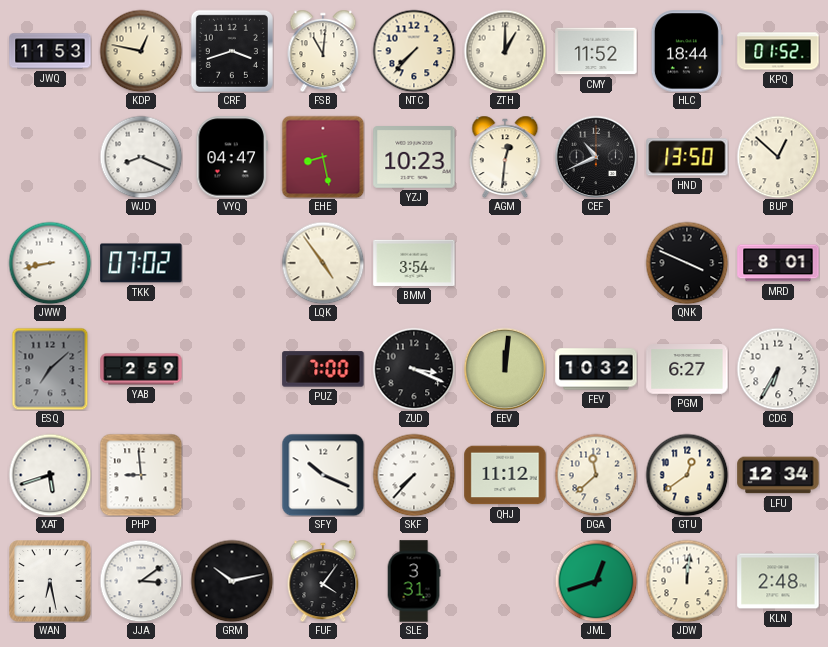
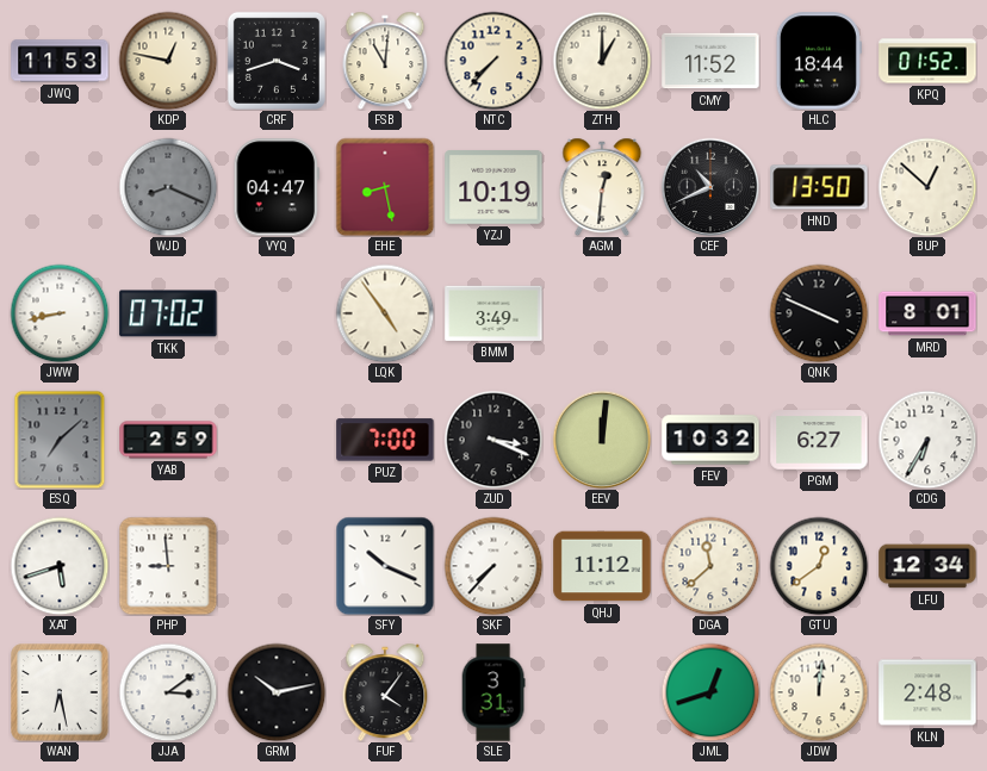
WJD dial: white -> grey
YZJ: 10:23 -> 10:19
BMM: 3:54 -> 3:49
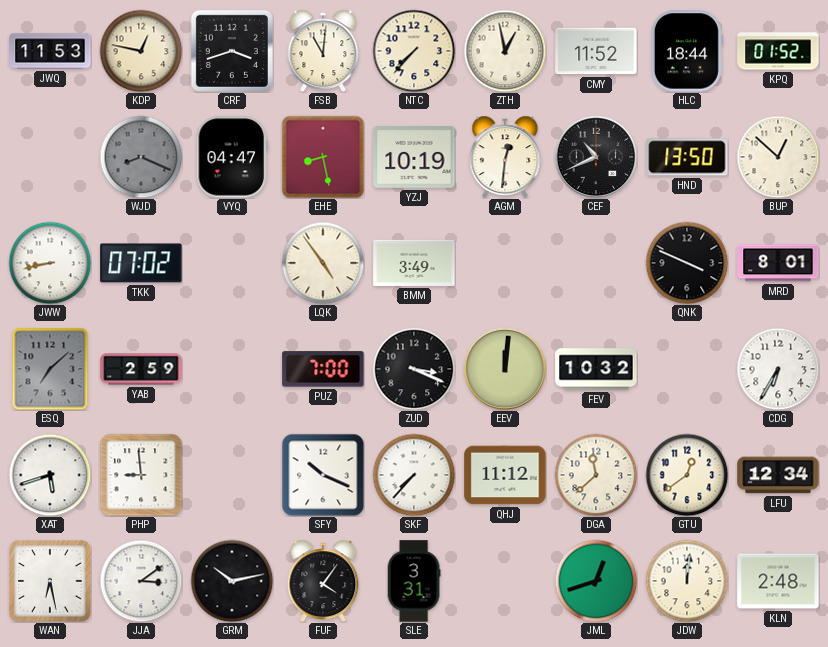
ZTH: 1:00 -> 12:58
PGM: 6:27 -> none
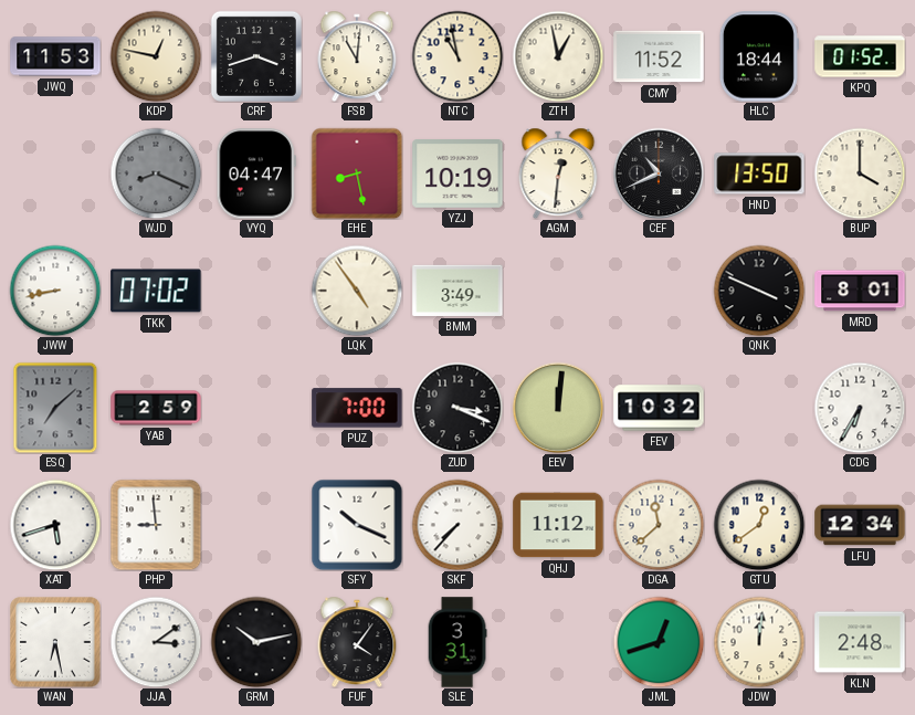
NTC: 7:37 -> 10:58
BUP: 12:52 -> 4:00
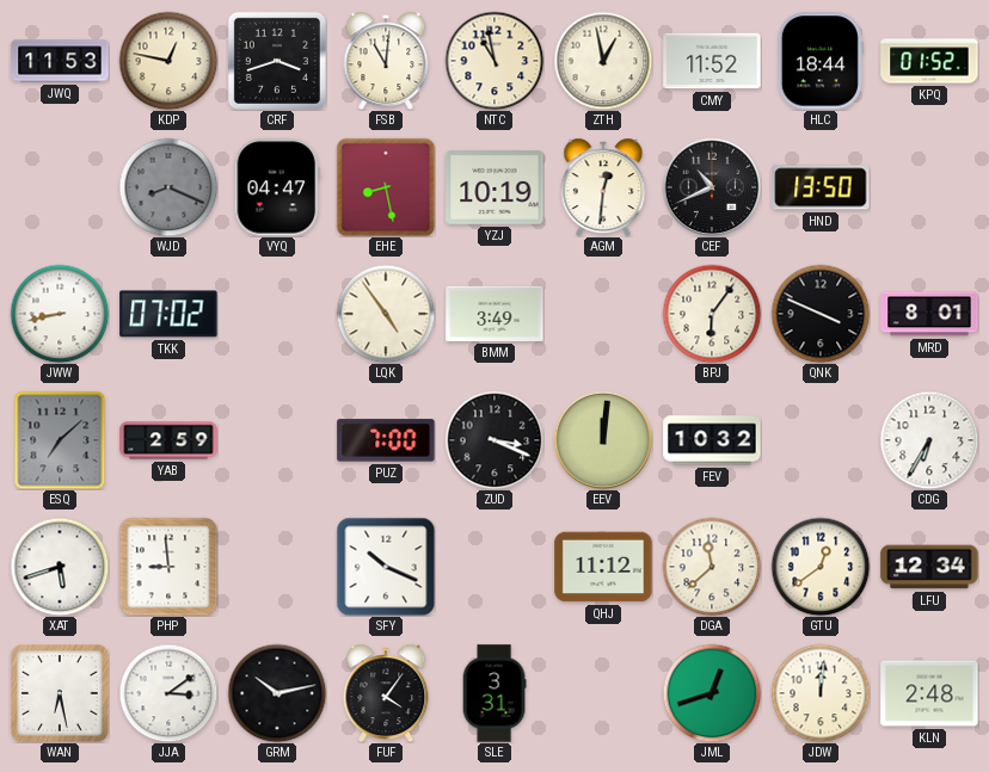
BUP: 4:00 -> none
BPJ: none -> 6:06
SKF: 7:37 -> none
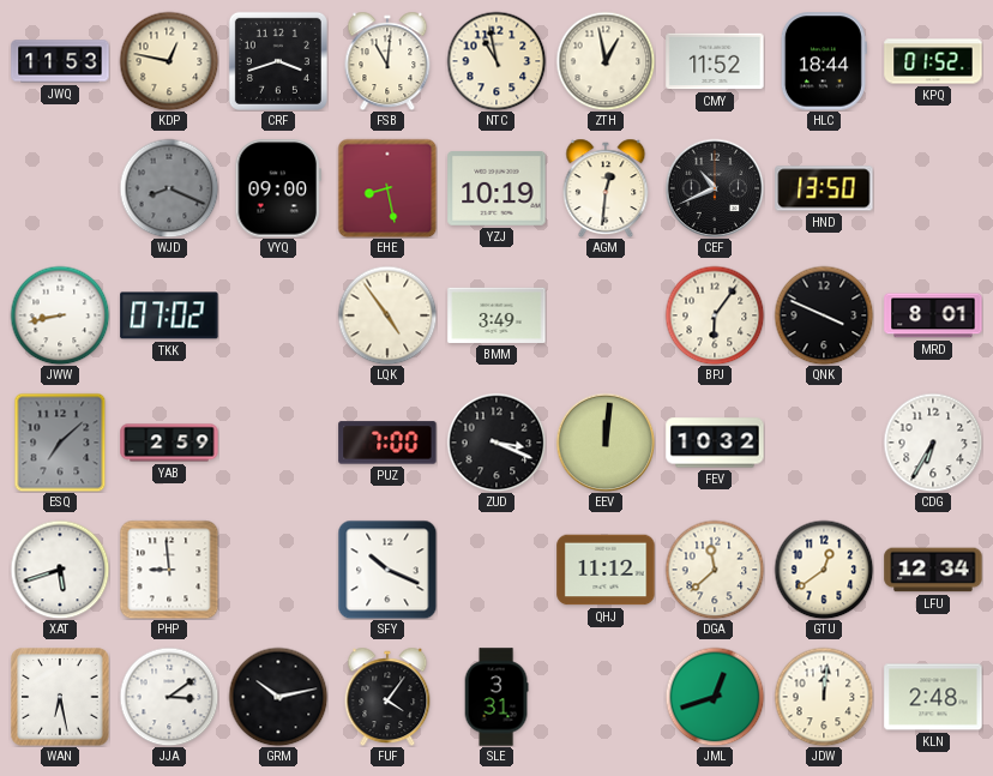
VYQ: 04:47 -> 09:00
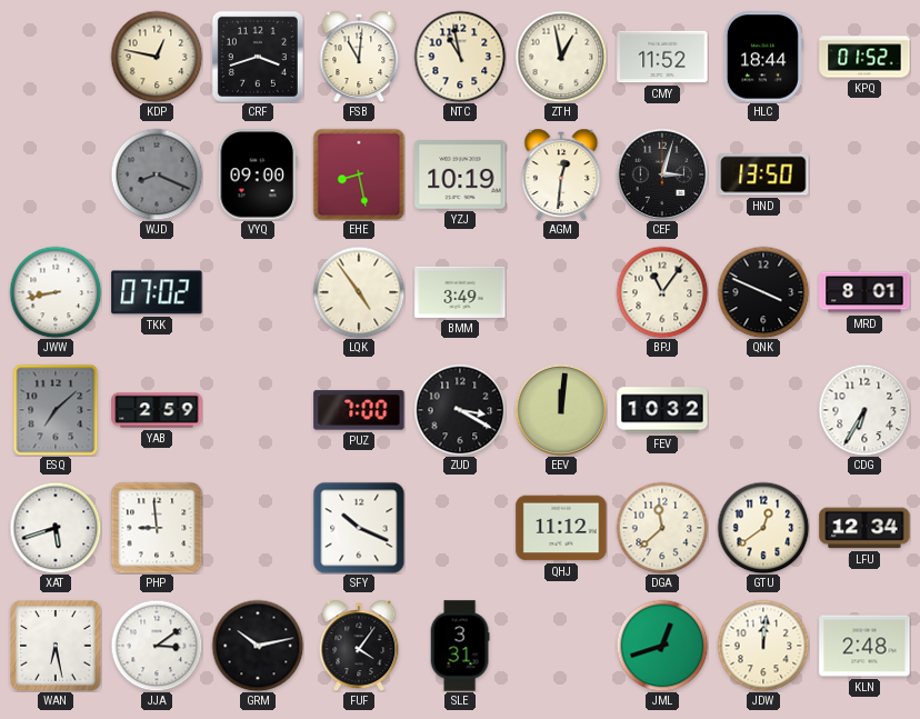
JWQ: 11:53 -> none
CEF: 10:41 -> 3:03
BPJ: 6:06 -> 11:06
ZUD: 3:19 -> 3:20
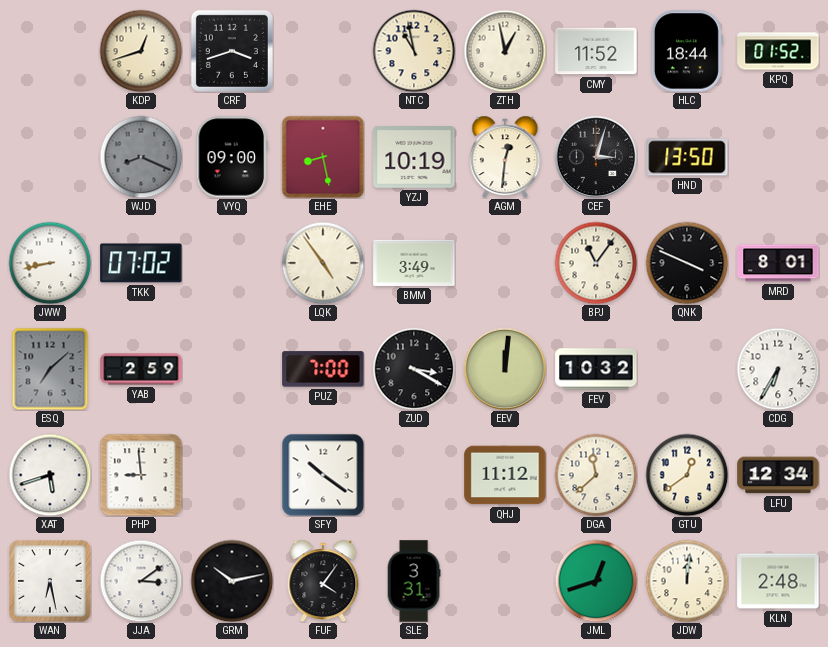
KDP: 12:47 -> 12:42
FSB: 11:01 -> none
SFY: 10:19 -> 10:21
